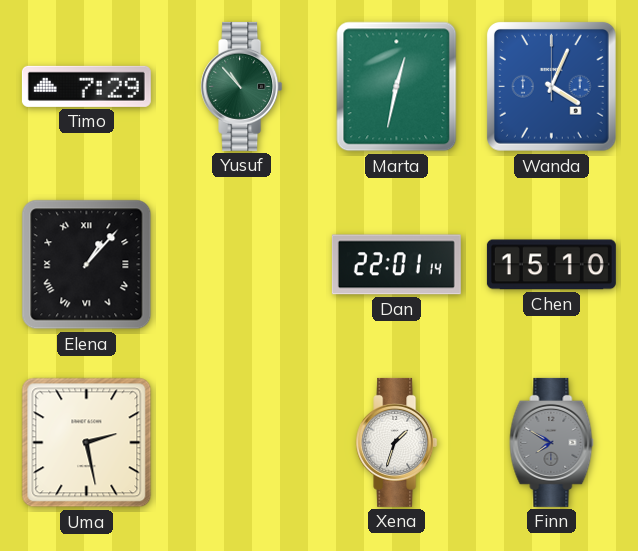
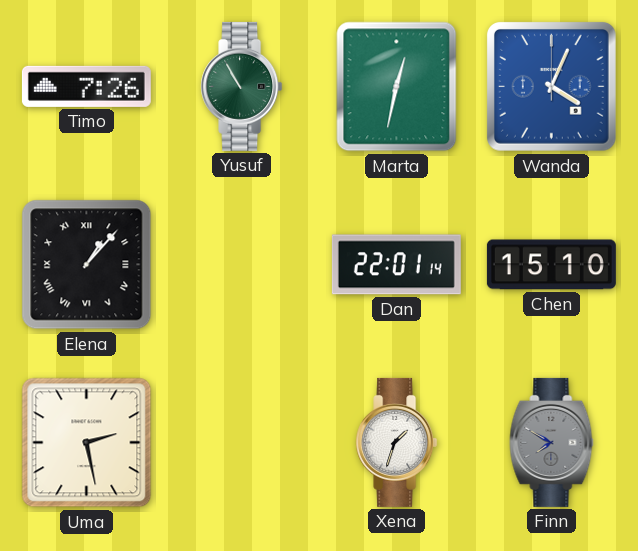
Timo: 7:29 -> 7:26
Yusuf: 10:53 -> 10:55
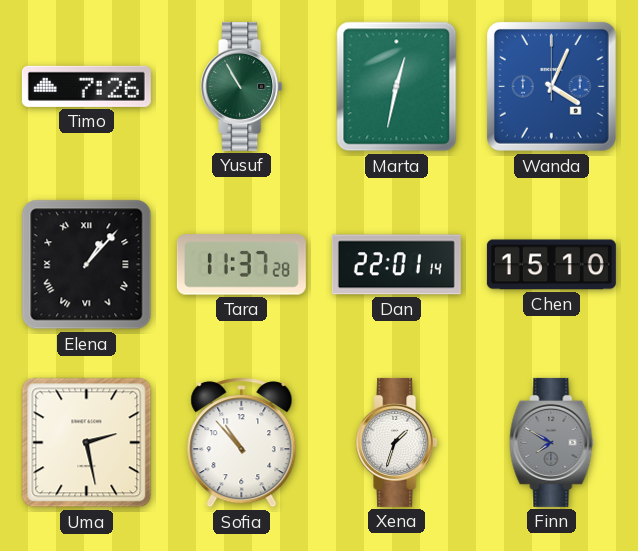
Tara: none -> 11:37
Sofia: none -> 10:53
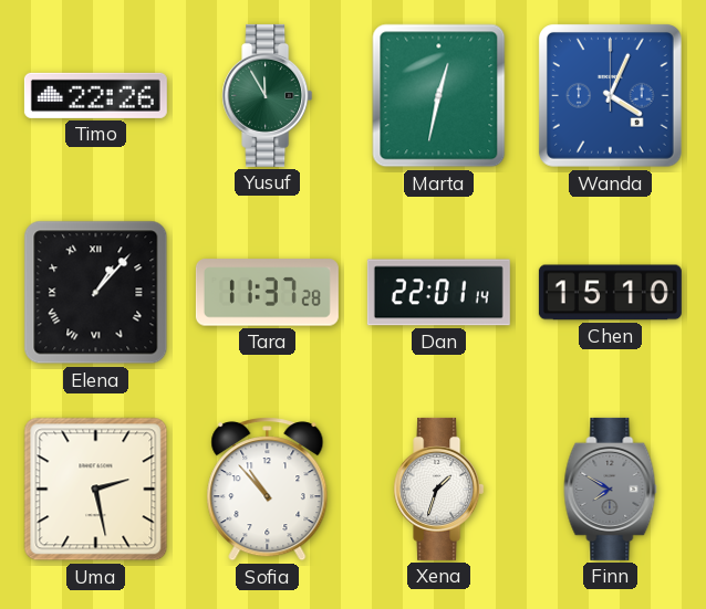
Timo: 7:26 -> 22:26
Yusuf: 10:55 -> 11:55
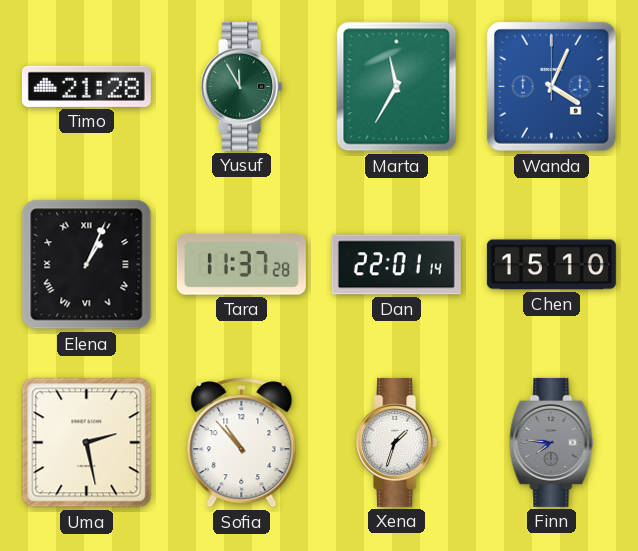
Timo: 22:26 -> 21:28
Marta: 12:32 -> 11:35
Elena: 1:07 -> 1:04
Finn: 7:50 -> 7:46
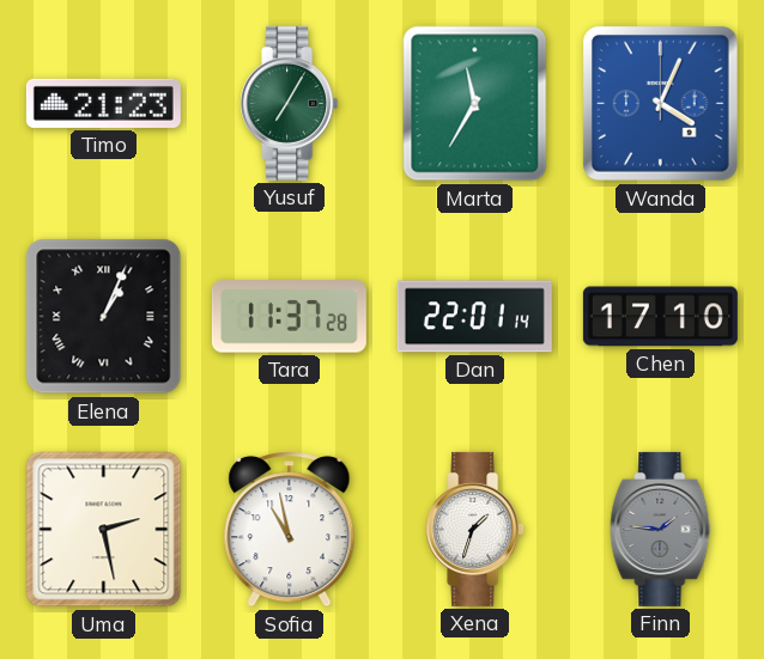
Timo: 21:28 -> 21:23
Yusuf: 11:55 -> 7:05
Chen: 15:10 -> 17:10
Sofia: 10:53 -> 10:58
Finn: 7:46 -> 1:46
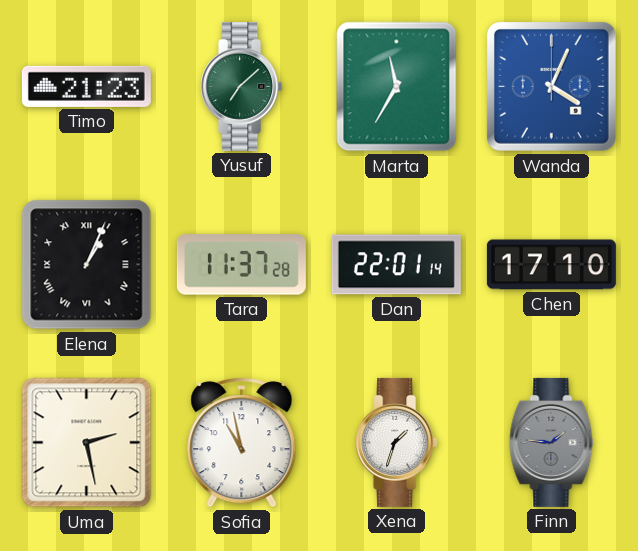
Yusuf: 7:05 -> 7:08
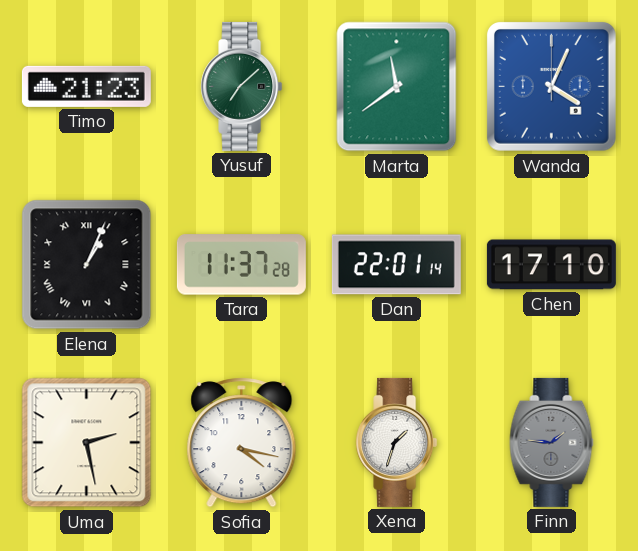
Marta: 11:35 -> 11:39
Sofia: 10:58 -> 4:17
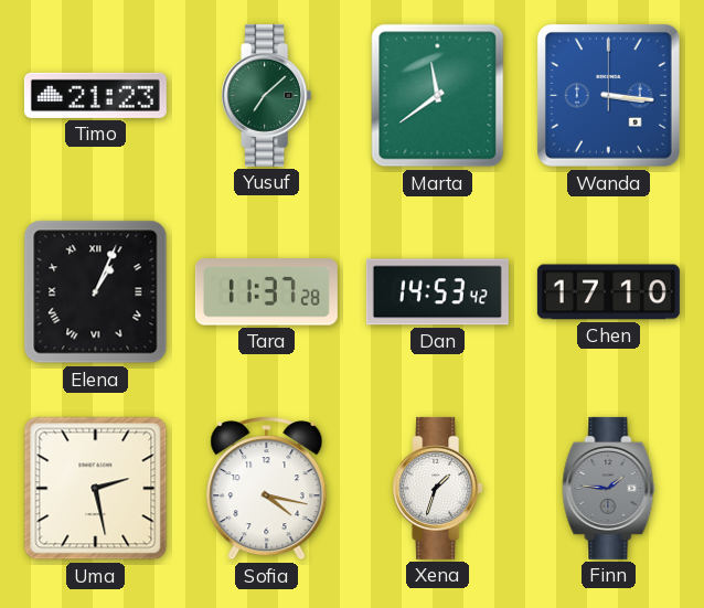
Wanda: 4:04 -> 3:16
Dan: 22:01 -> 14:53
